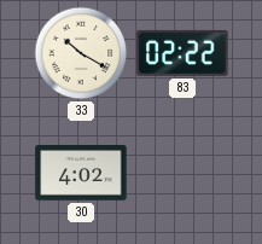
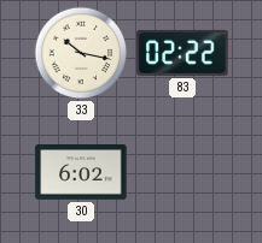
33: 10:20 -> 10:17
30: 4:02 -> 6:02
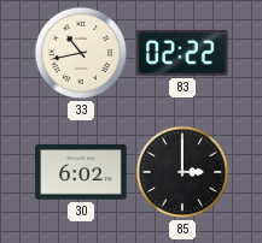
33: 10:17 -> 10:43
85: none -> 3:00
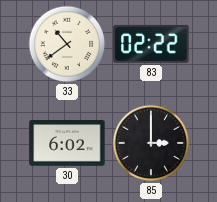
33: 10:43 -> 10:39
